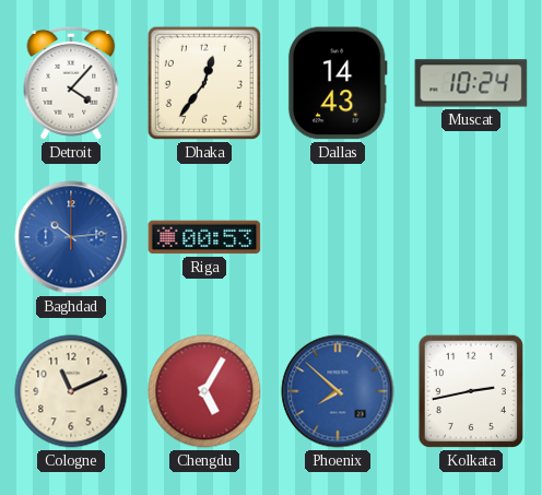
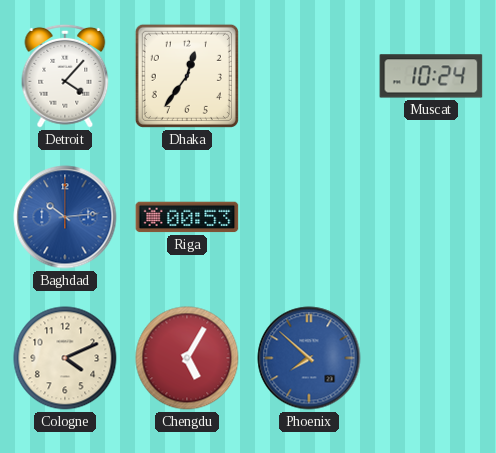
Dallas: 14:43 -> none
Cologne: 11:11 -> 4:11
Kolkata: 2:43 -> none
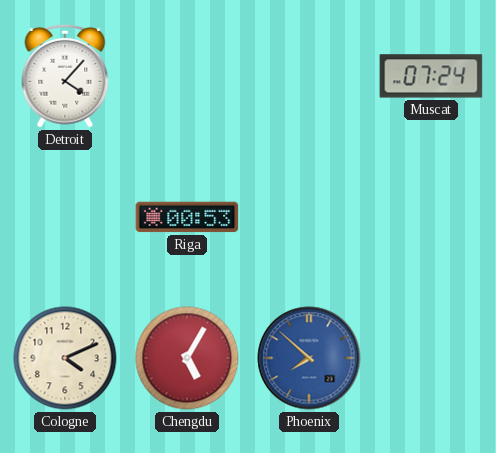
Dhaka: 12:36 -> none
Muscat: 10:24 -> 07:24
Baghdad: 10:14 -> none
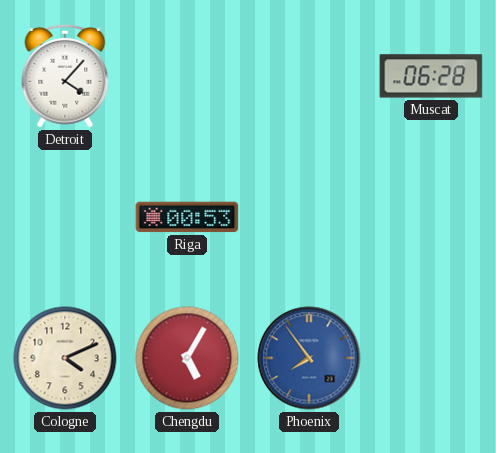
Muscat: 07:24 -> 06:28
Phoenix: 7:52 -> 7:54
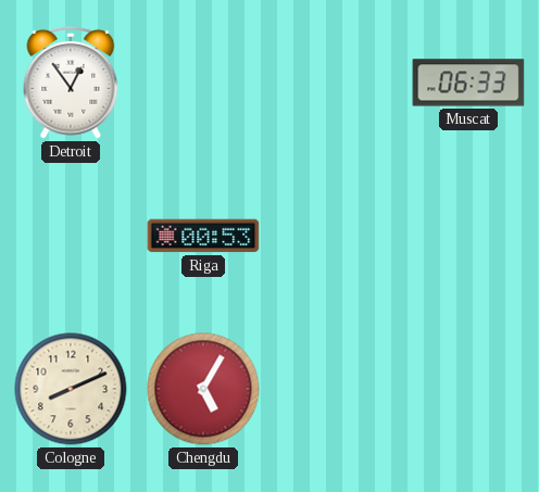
Detroit: 4:07 -> 12:54
Muscat: 06:28 -> 06:33
Cologne: 4:11 -> 8:11
Phoenix: 7:54 -> none
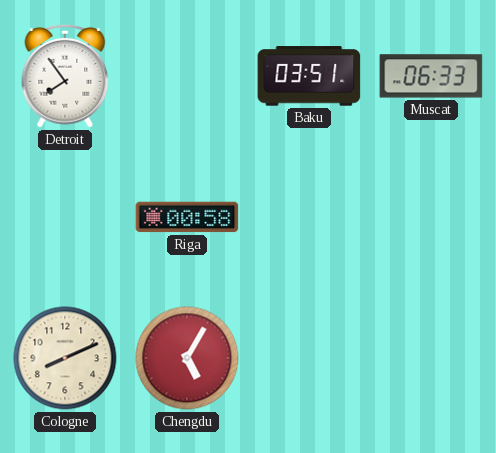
Detroit: 12:54 -> 7:54
Baku: none -> 03:51
Riga: 00:53 -> 00:58
